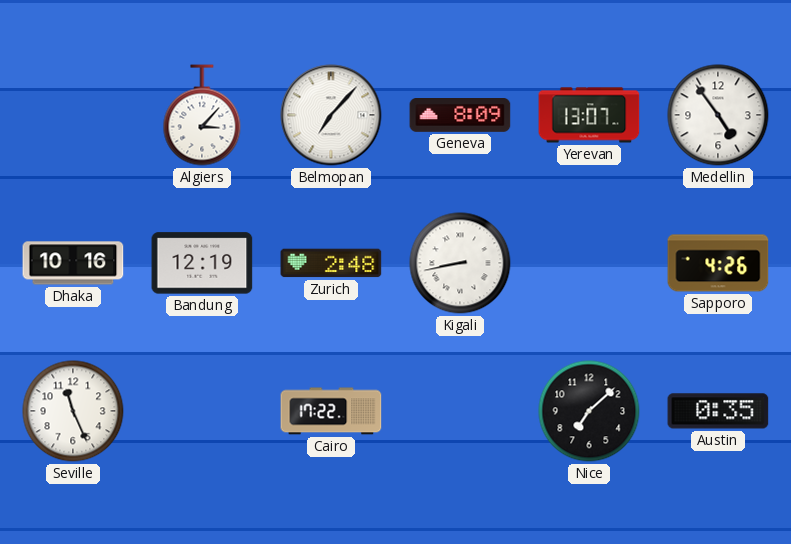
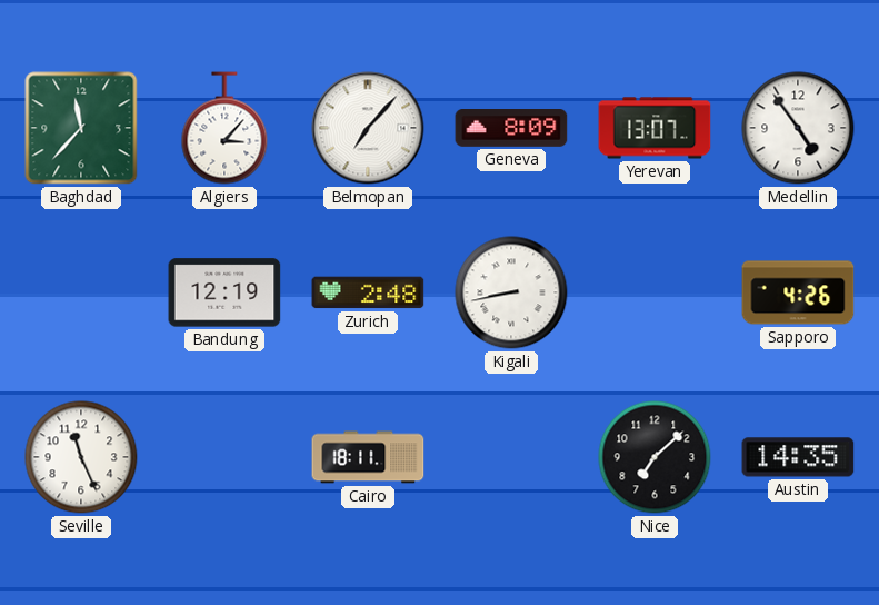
Baghdad: none -> 11:37
Dhaka: 10:16 -> none
Cairo: 17:22 -> 18:11
Austin: 0:35 -> 14:35
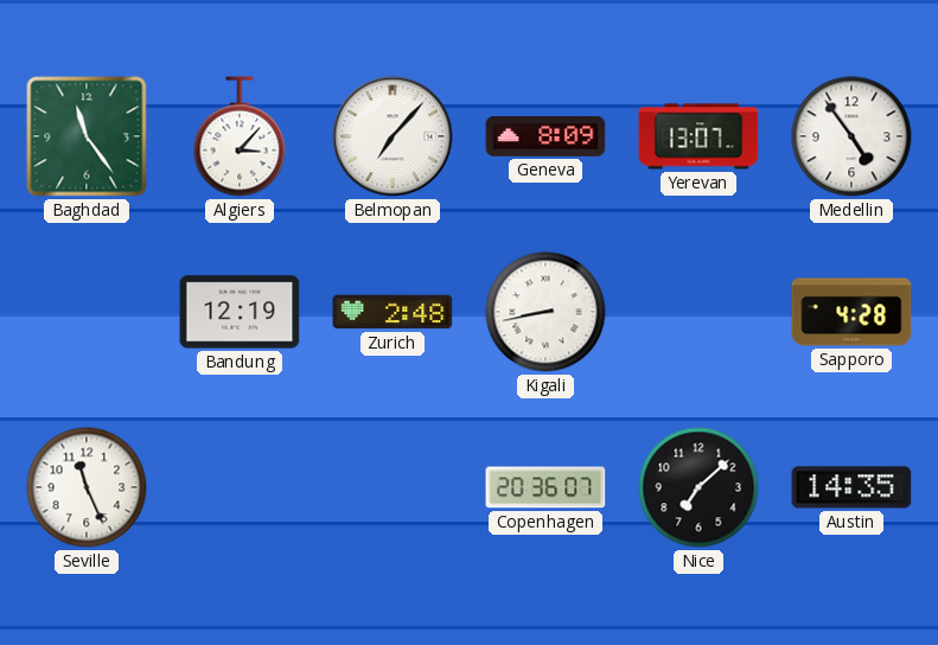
Baghdad: 11:37 -> 11:24
Sapporo: 4:26 -> 4:28
Cairo: 18:11 -> none
Copenhagen: none -> 20:36
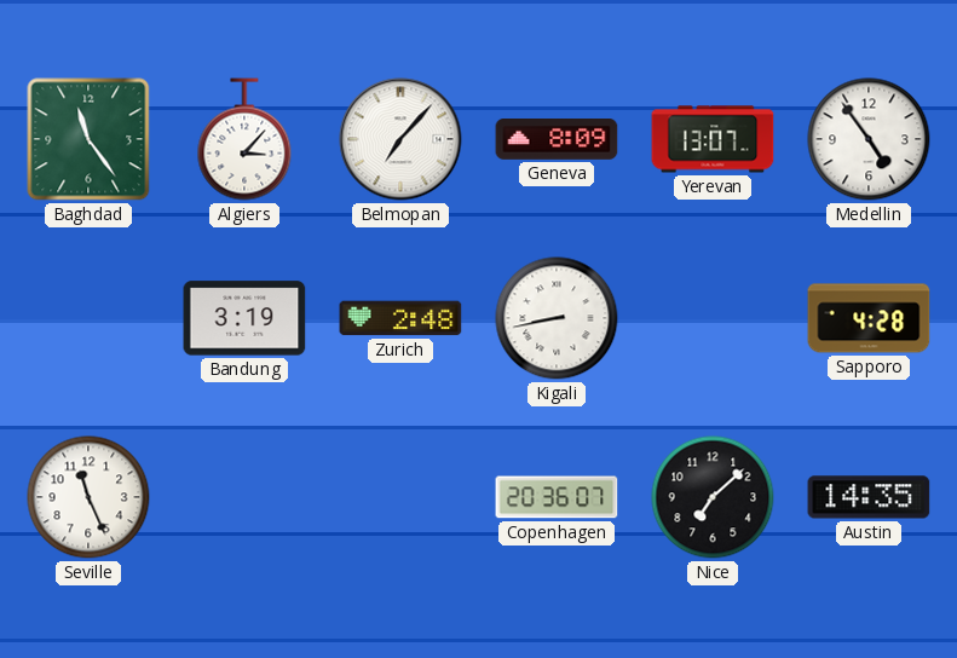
Bandung: 12:19 -> 3:19
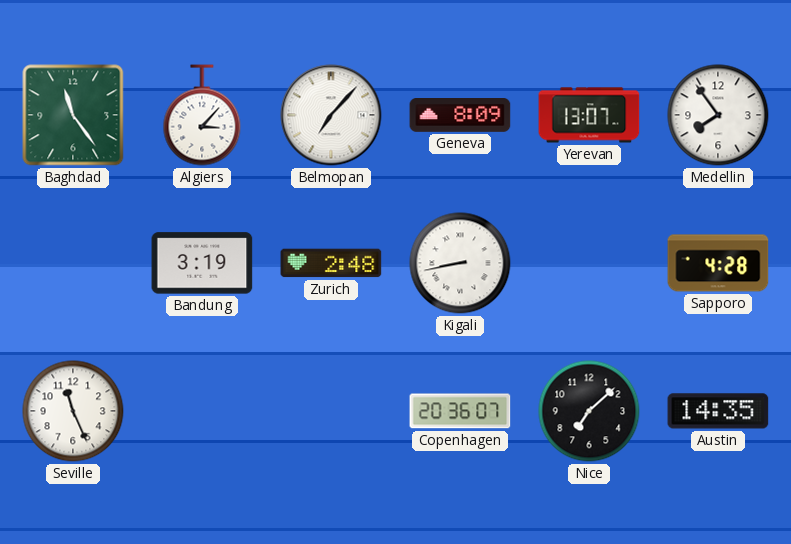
Medellin: 4:54 -> 7:54
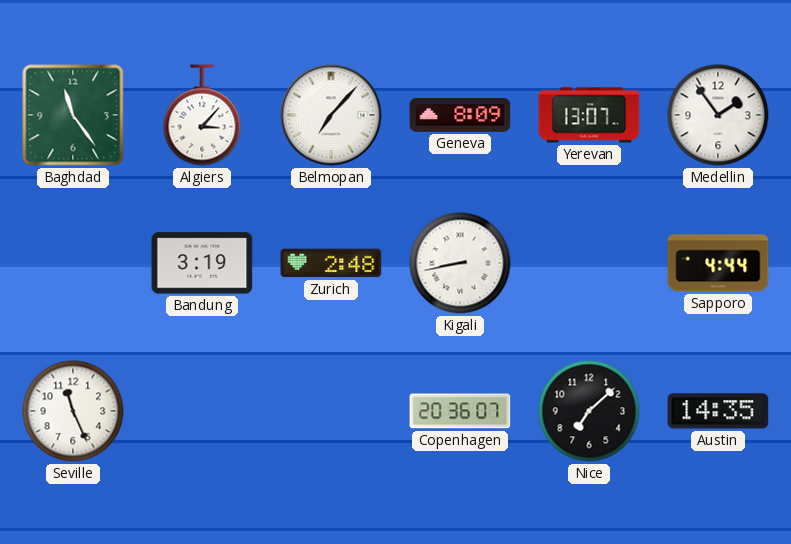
Medellin: 7:54 -> 1:54
Sapporo: 4:28 -> 4:44
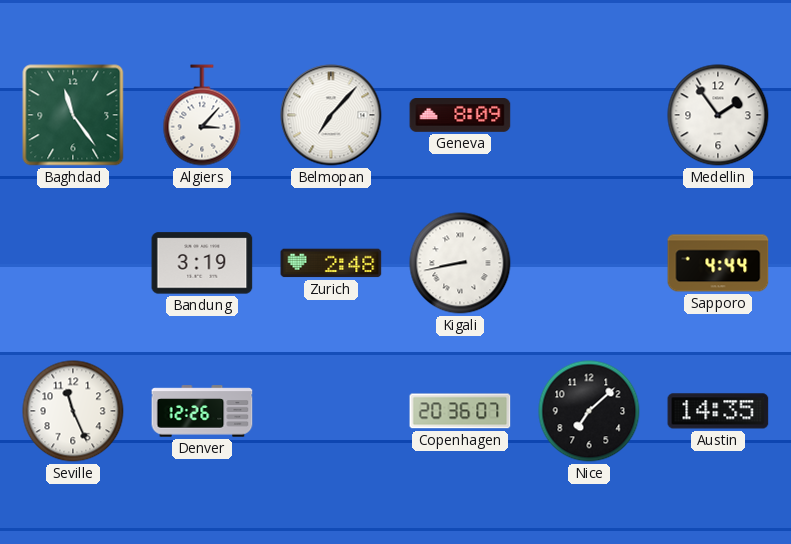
Yerevan: 13:07 -> none
Denver: none -> 12:26
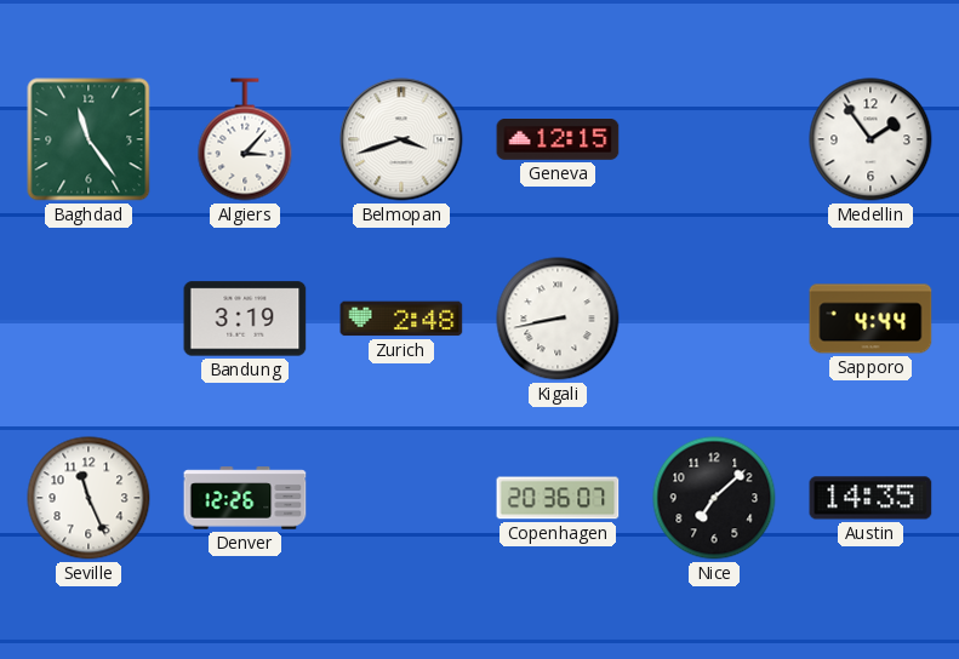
Belmopan: 7:07 -> 3:42
Geneva: 8:09 -> 12:15
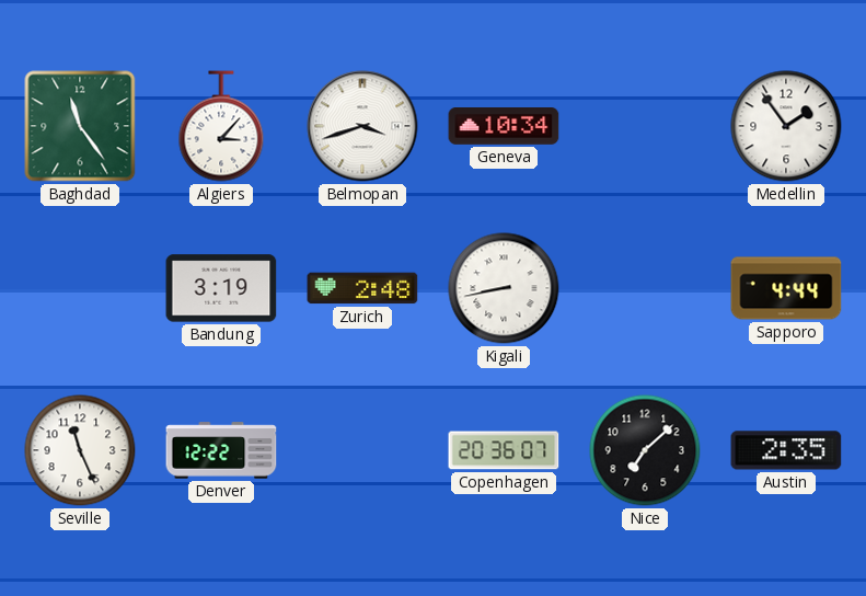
Geneva: 12:15 -> 10:34
Denver: 12:26 -> 12:22
Austin: 14:35 -> 2:35
